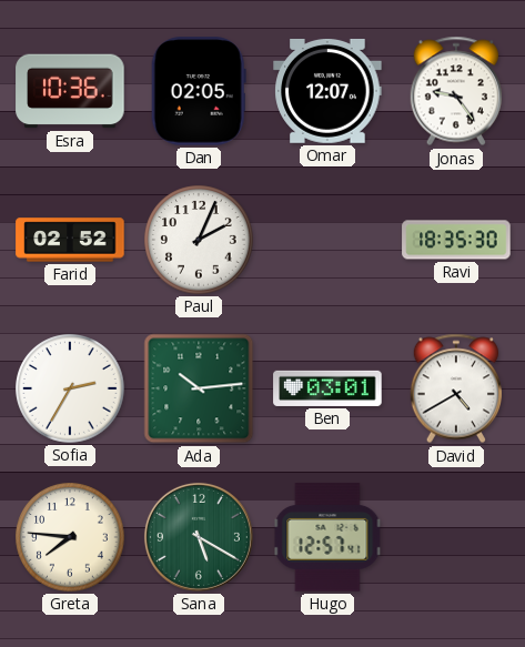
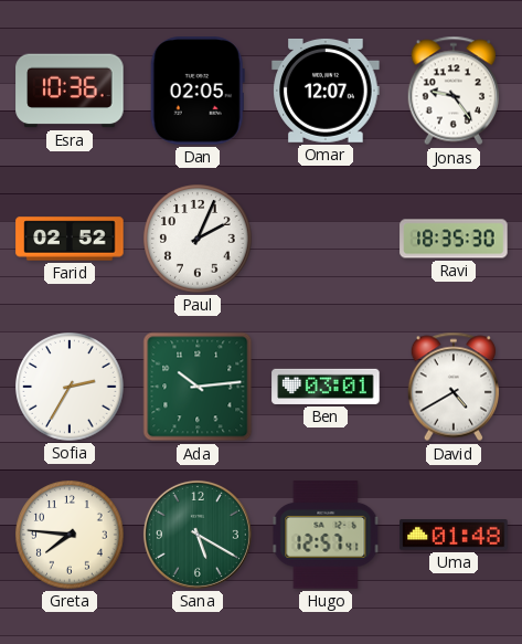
Uma: none -> 01:48
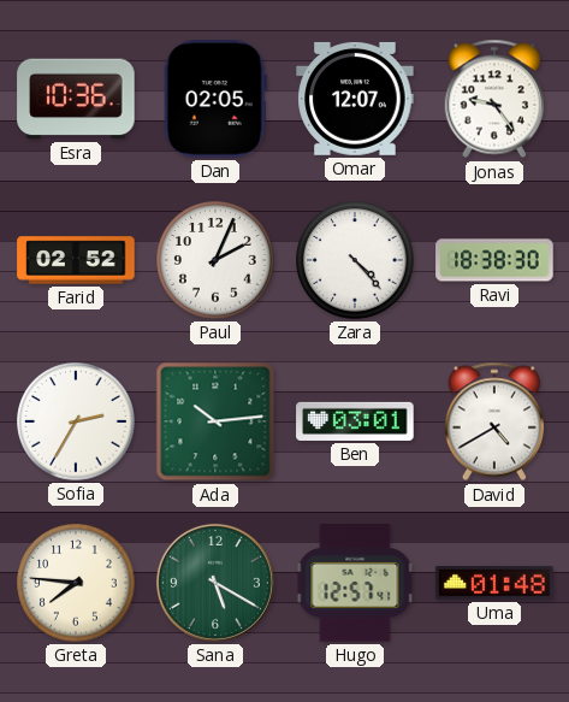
Zara: none -> 4:23
Ravi: 18:35 -> 18:38
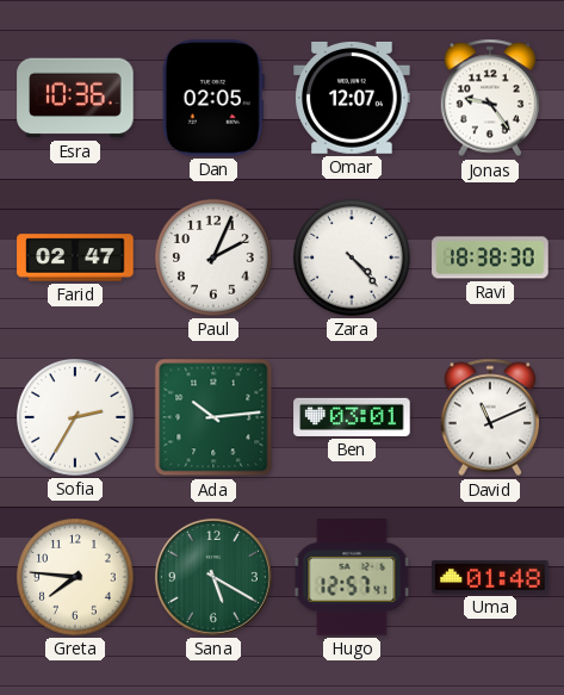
Farid: 02:52 -> 02:47
David: 4:40 -> 11:11
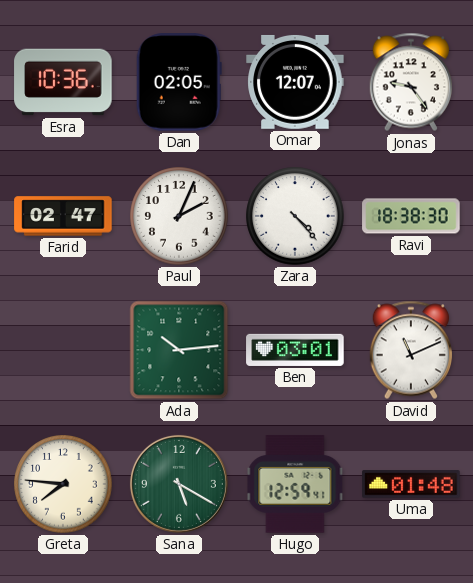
Sofia: 2:35 -> none
Hugo: 12:57 -> 12:59
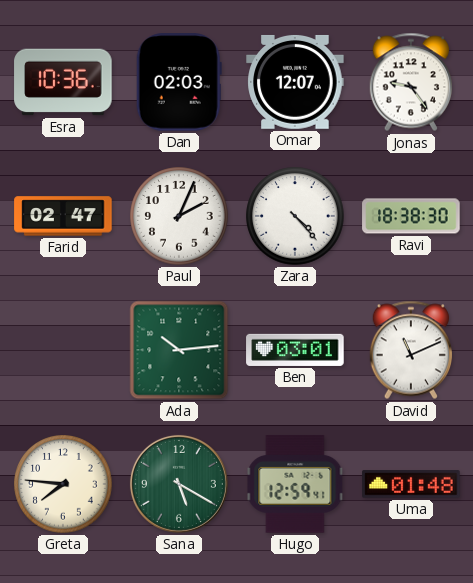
Dan: 02:05 -> 02:03
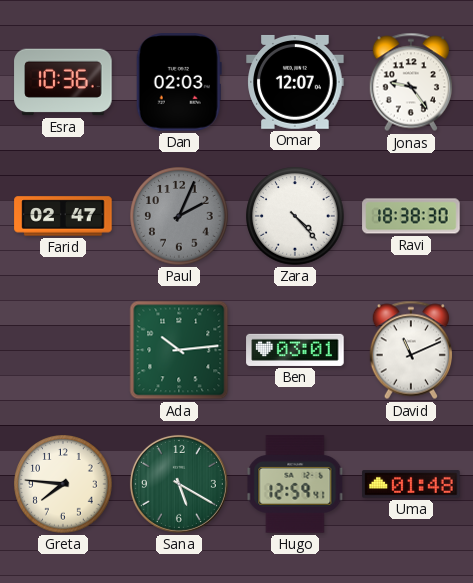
Paul dial: white -> grey
